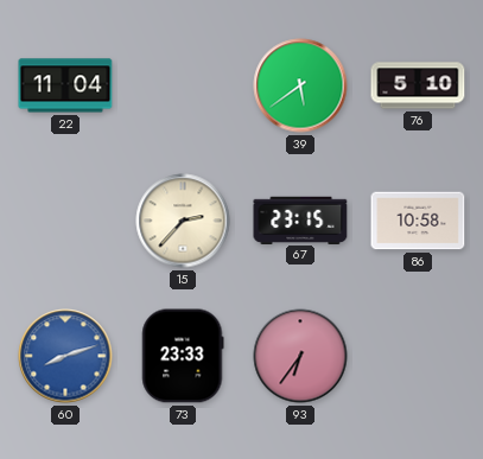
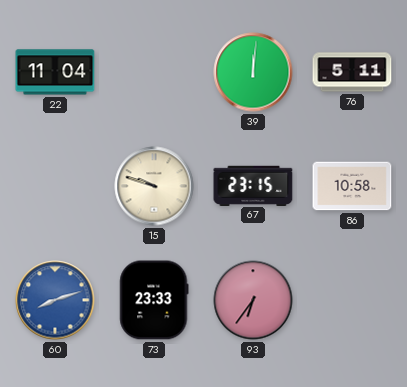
39: 5:39 -> 12:01
76: 5:10 -> 5:11
15: 2:37 -> 9:48
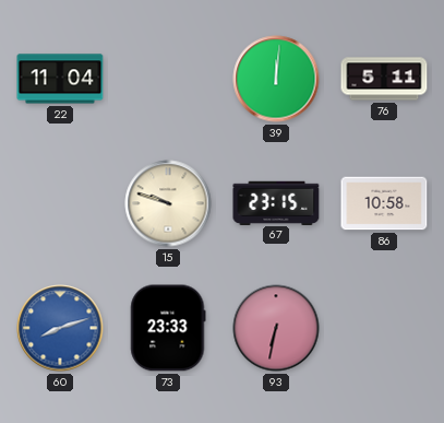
93: 6:36 -> 6:32
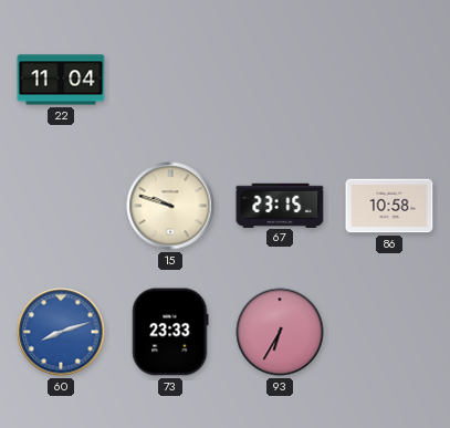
39: 12:01 -> none
76: 5:11 -> none
93: 6:32 -> 6:35
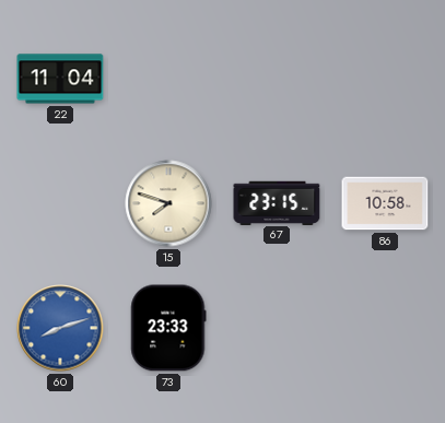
15: 9:48 -> 7:48
93: 6:35 -> none
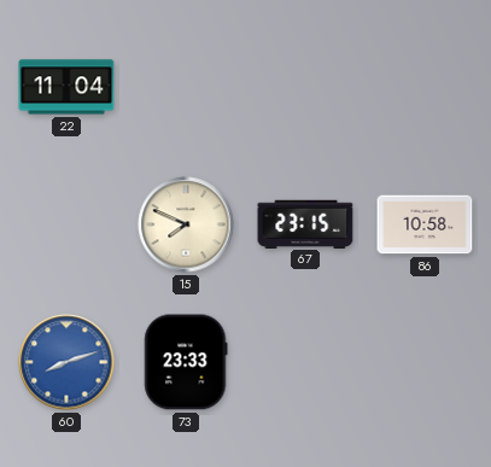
15: 7:48 -> 7:49
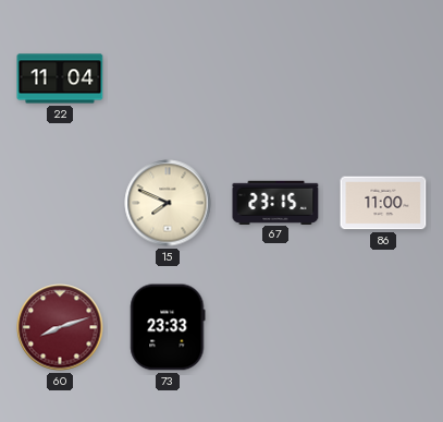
86: 10:58 -> 11:00
60 dial: blue -> burgundy
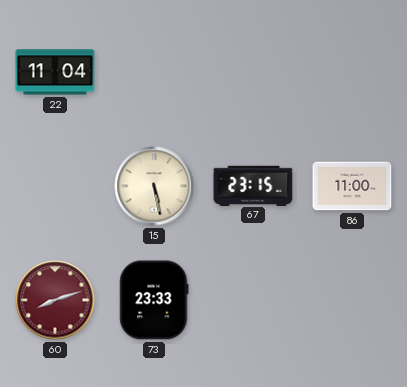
15: 7:49 -> 5:28
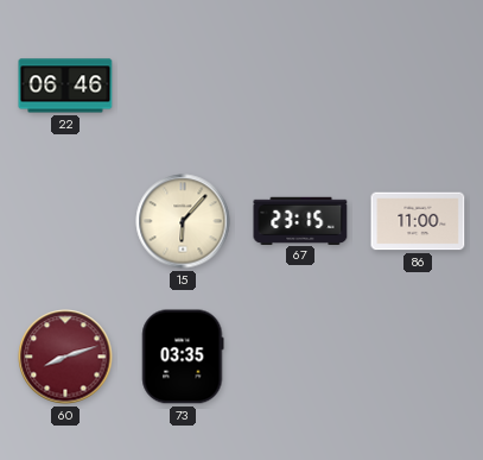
22: 11:04 -> 06:46
15: 5:28 -> 6:07
73: 23:33 -> 03:35
